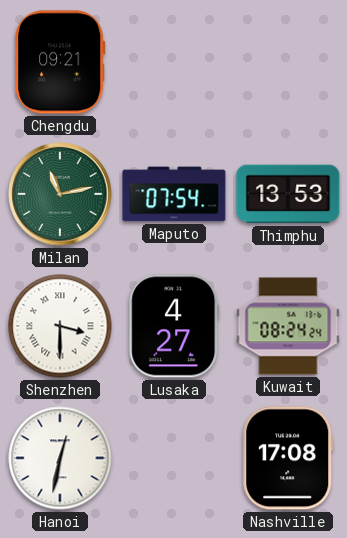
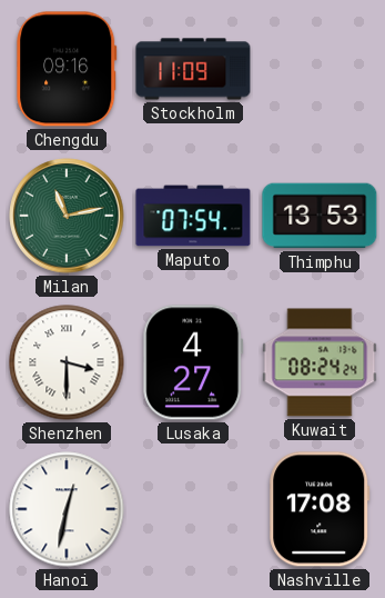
Chengdu: 09:21 -> 09:16
Stockholm: none -> 11:09
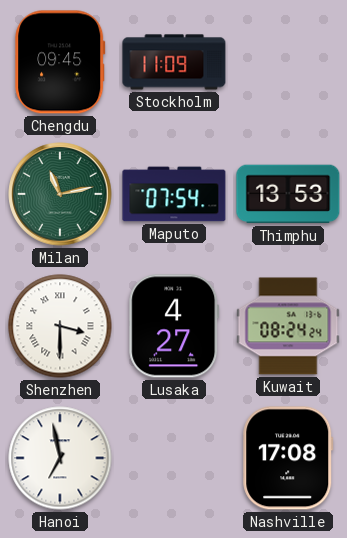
Chengdu: 09:16 -> 09:45
Hanoi: 12:32 -> 6:58
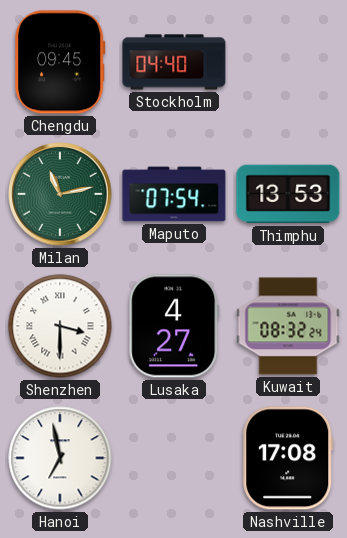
Stockholm: 11:09 -> 04:40
Kuwait: 08:24 -> 08:32
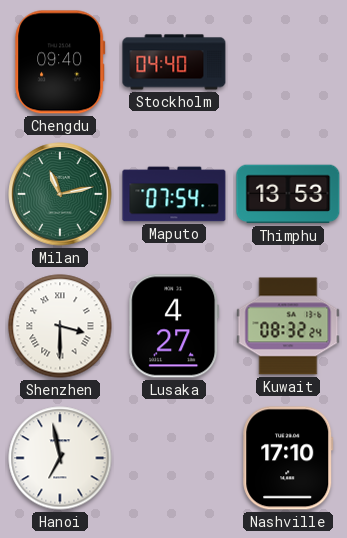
Chengdu: 09:45 -> 09:40
Nashville: 17:08 -> 17:10
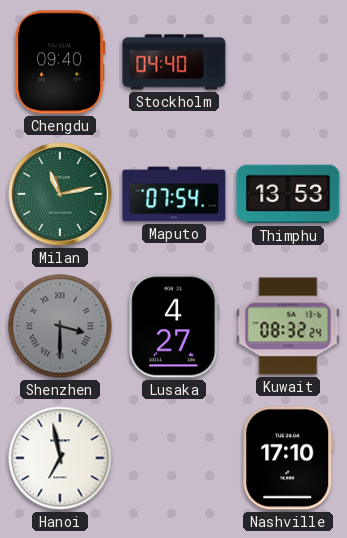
Shenzhen dial: white -> grey
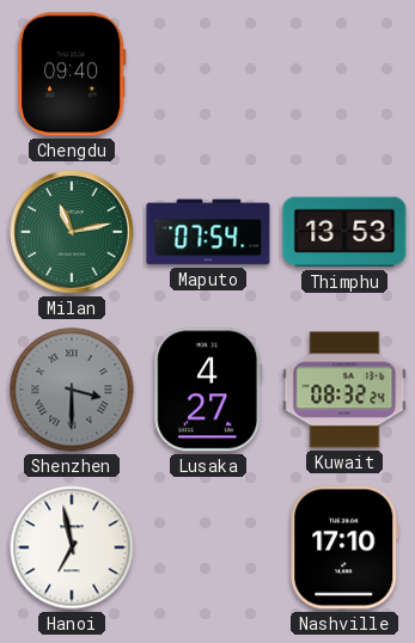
Stockholm: 04:40 -> none
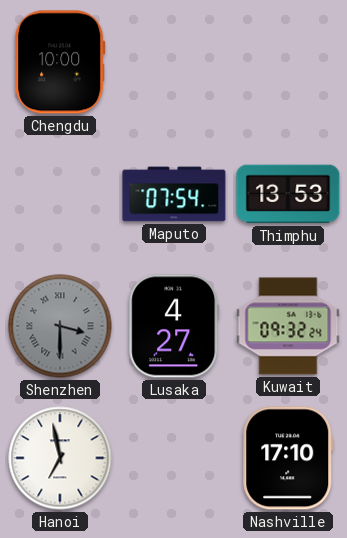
Chengdu: 09:40 -> 10:00
Milan: 11:13 -> none
Kuwait: 08:32 -> 09:32
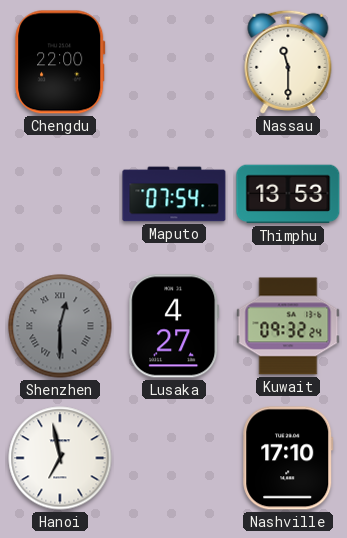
Chengdu: 10:00 -> 22:00
Nassau: none -> 11:30
Shenzhen: 3:30 -> 12:30
